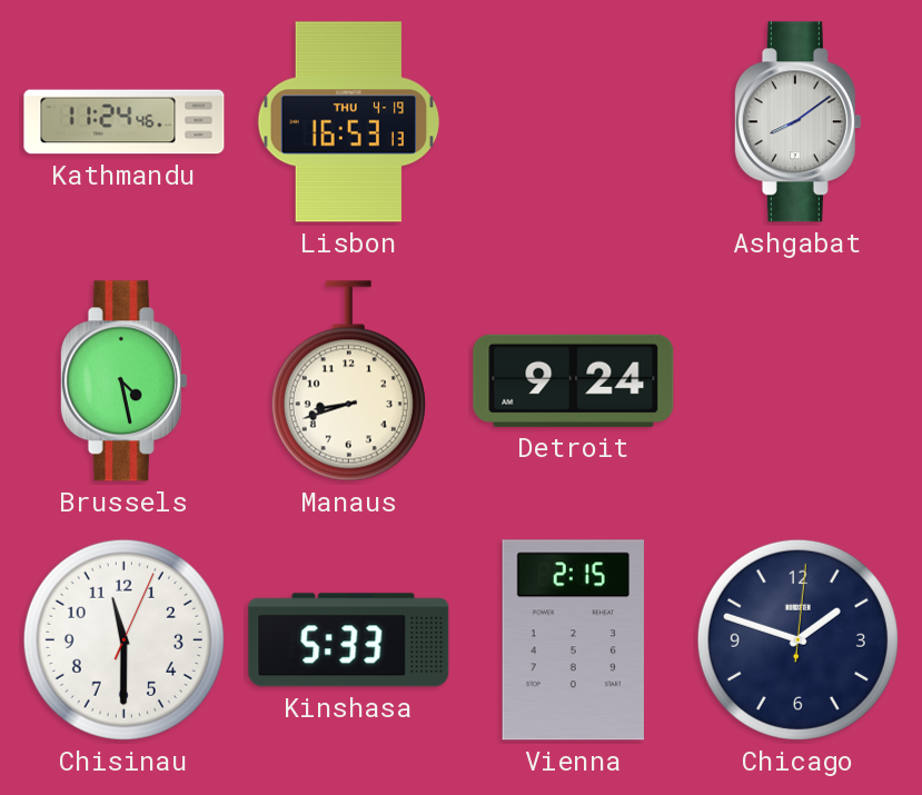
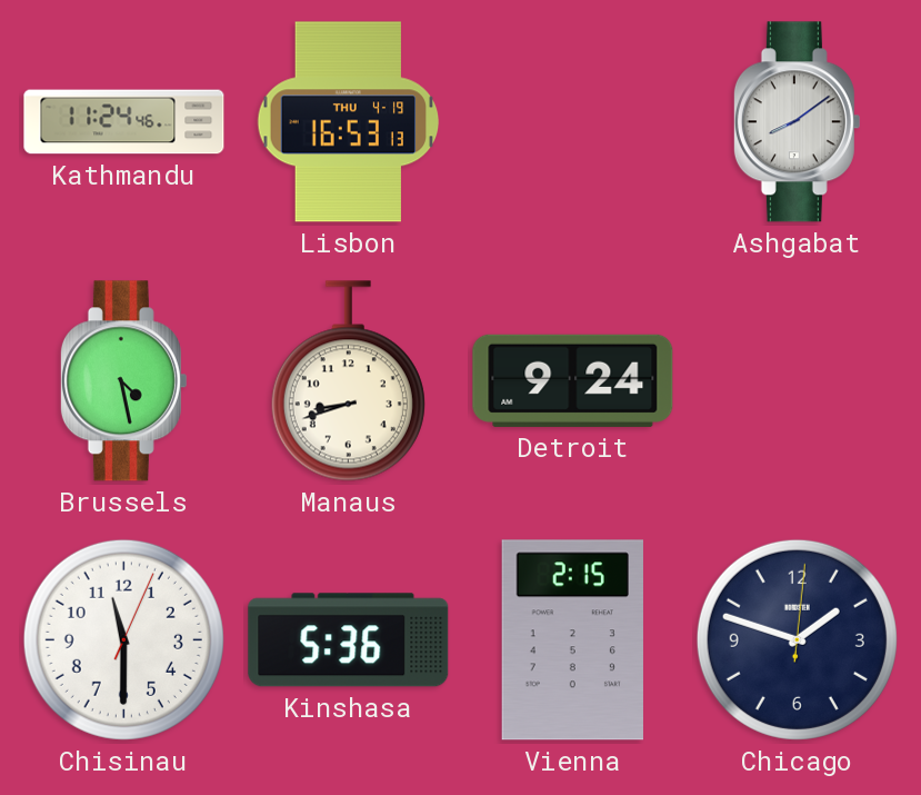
Kinshasa: 5:33 -> 5:36
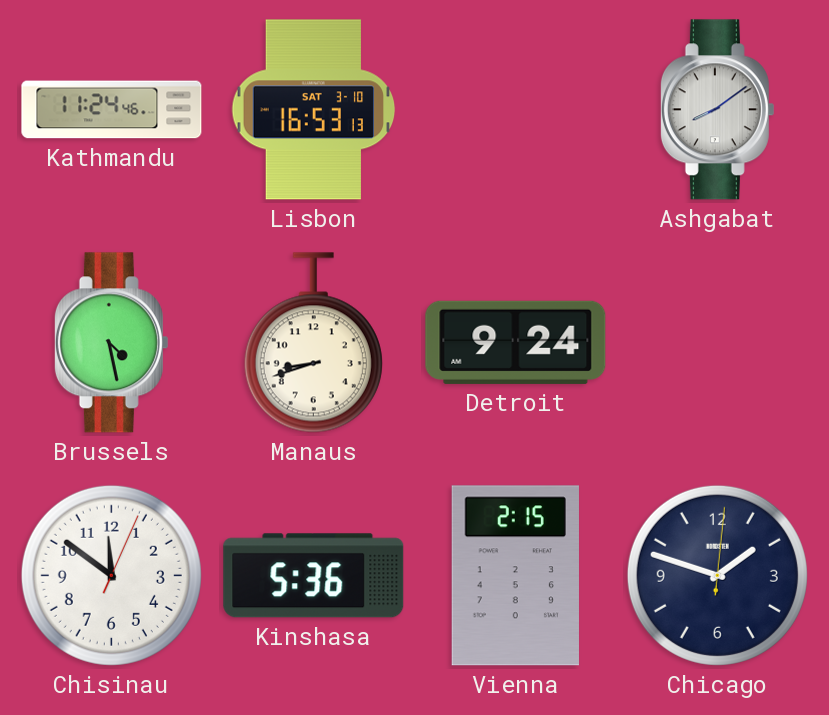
Lisbon date: THU 4-19 -> SAT 3-10
Chisinau: 11:30 -> 11:51
